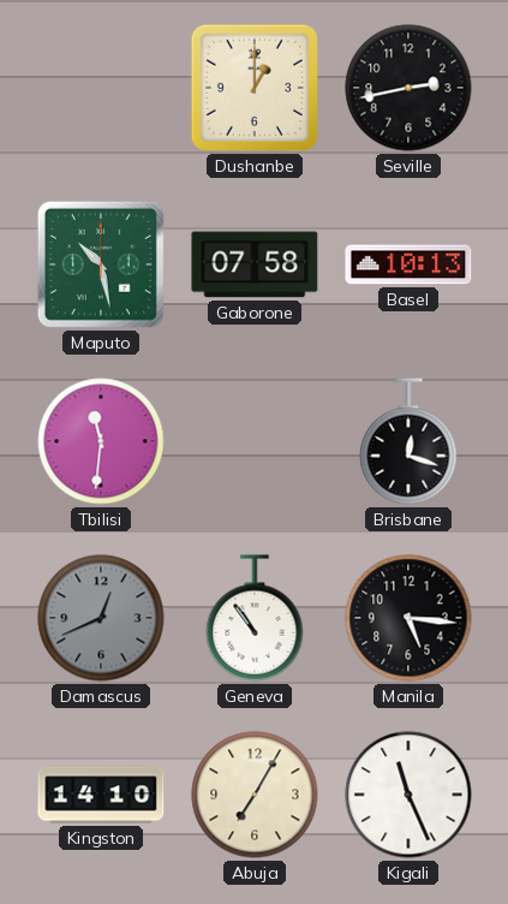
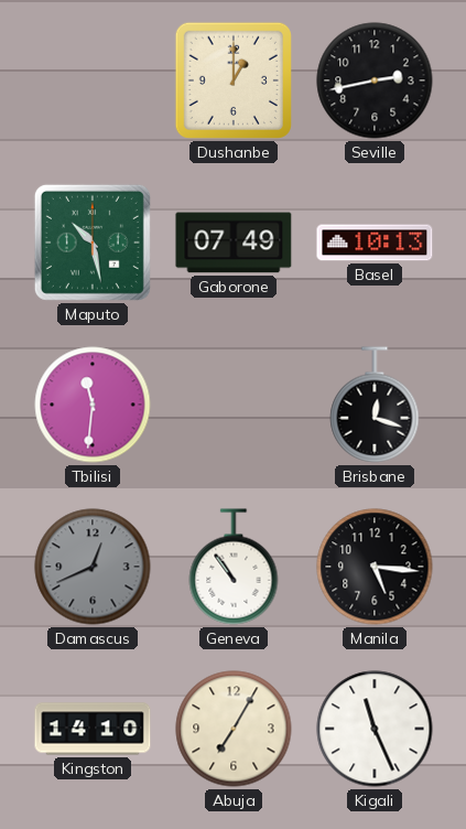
Gaborone: 07:58 -> 07:49
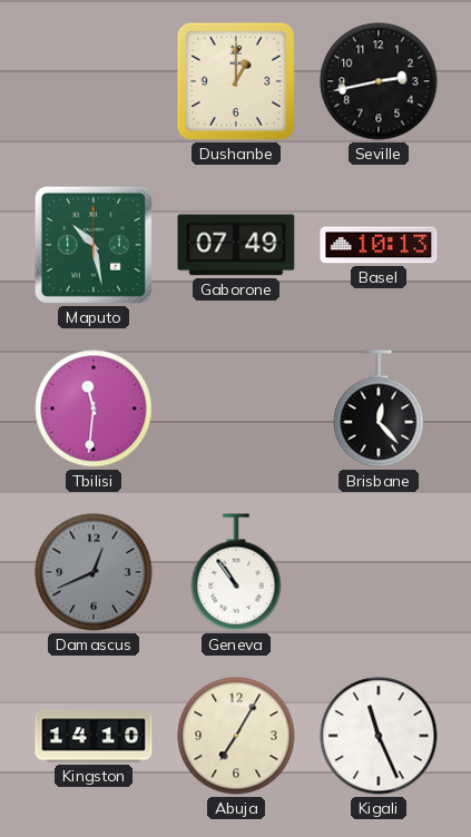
Brisbane: 12:18 -> 12:23
Manila: 5:16 -> none
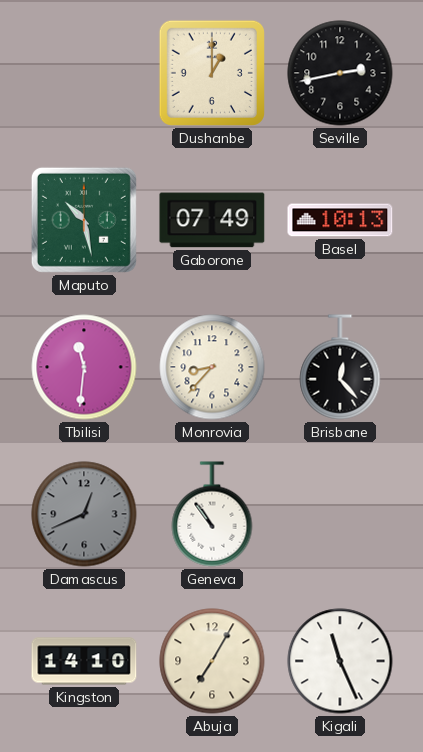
Monrovia: none -> 8:37
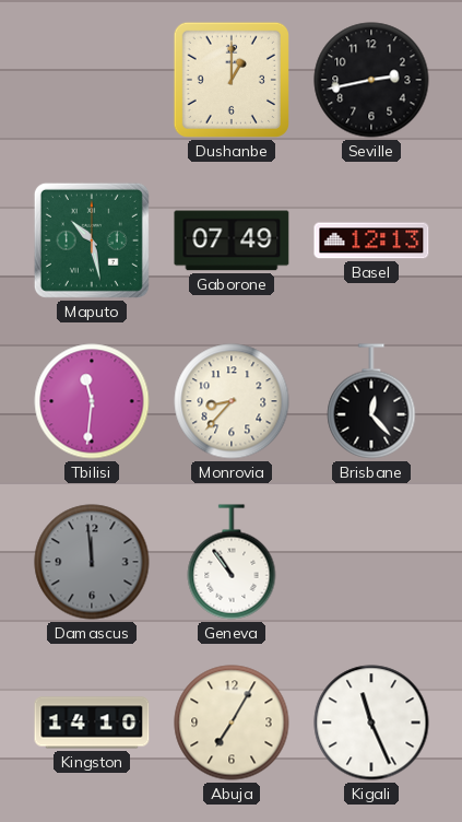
Basel: 10:13 -> 12:13
Damascus: 12:41 -> 11:59
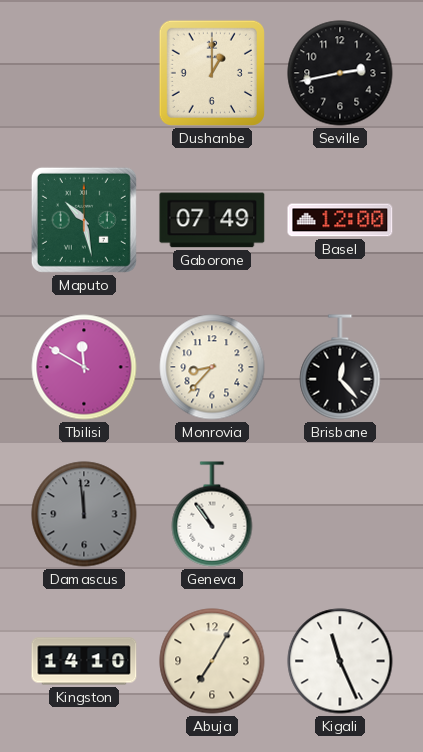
Basel: 12:13 -> 12:00
Tbilisi: 11:31 -> 11:50
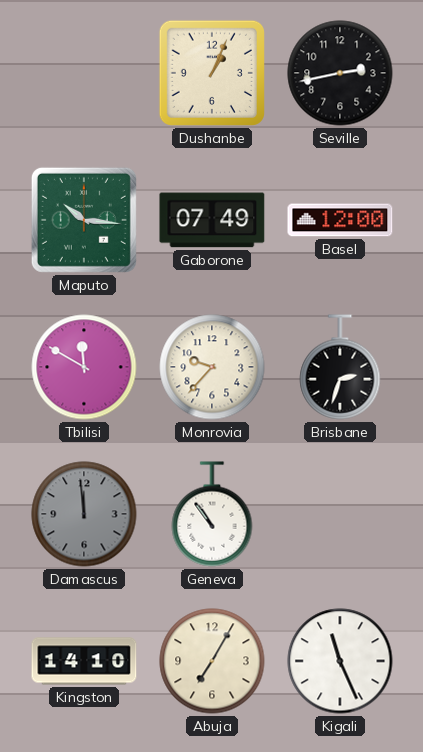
Dushanbe: 1:00 -> 1:04
Maputo: 10:28 -> 10:16
Monrovia: 8:37 -> 9:37
Brisbane: 12:23 -> 2:33
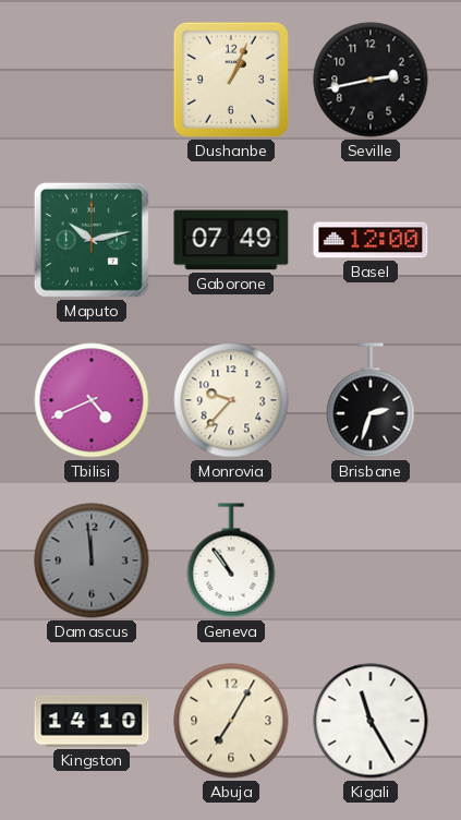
Maputo: 10:16 -> 10:13
Tbilisi: 11:50 -> 4:41
Kigali: 11:26 -> 11:25
